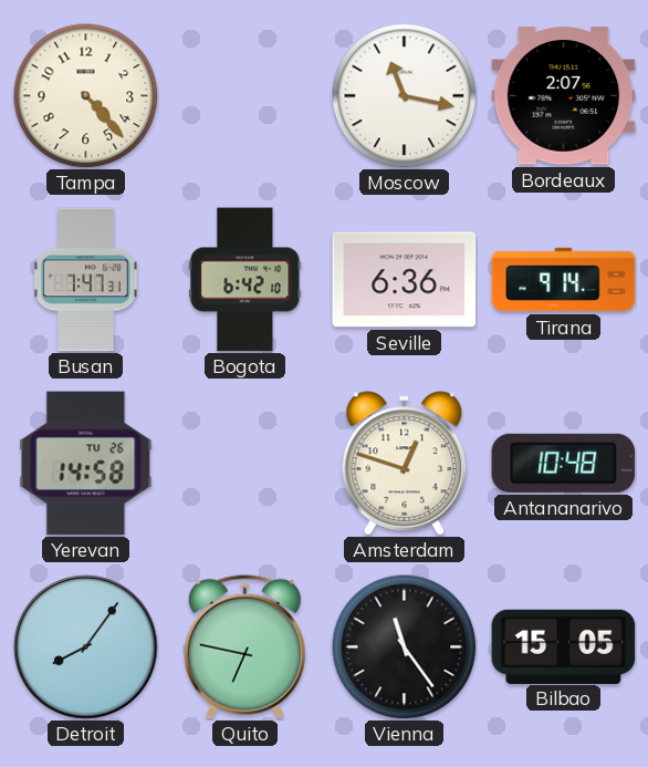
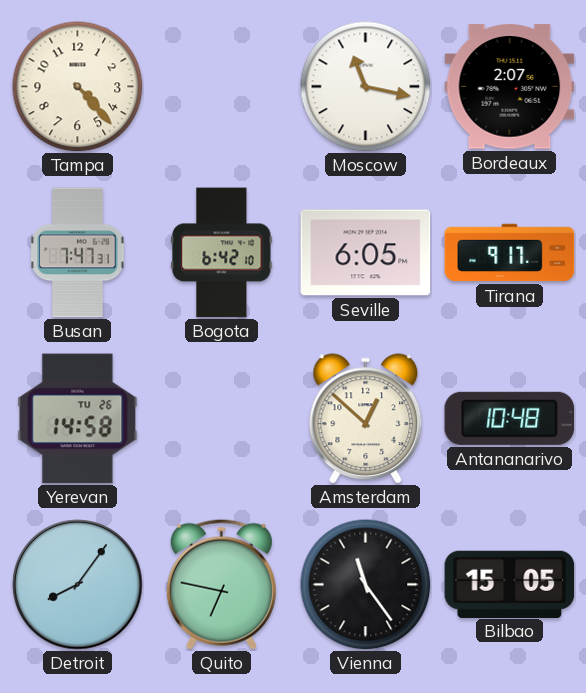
Seville: 6:36 -> 6:05
Tirana: 9:14 -> 9:17
Amsterdam: 12:48 -> 12:52
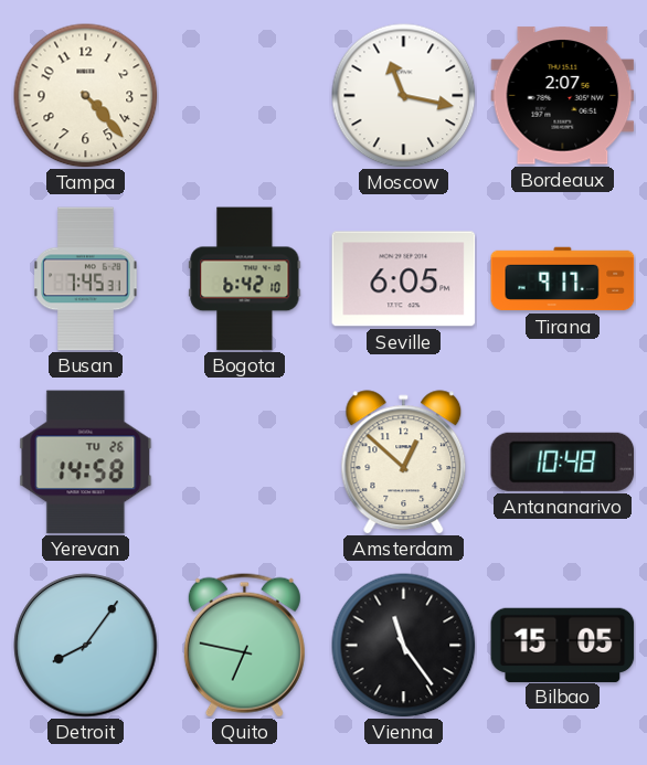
Busan: 7:47 -> 7:45
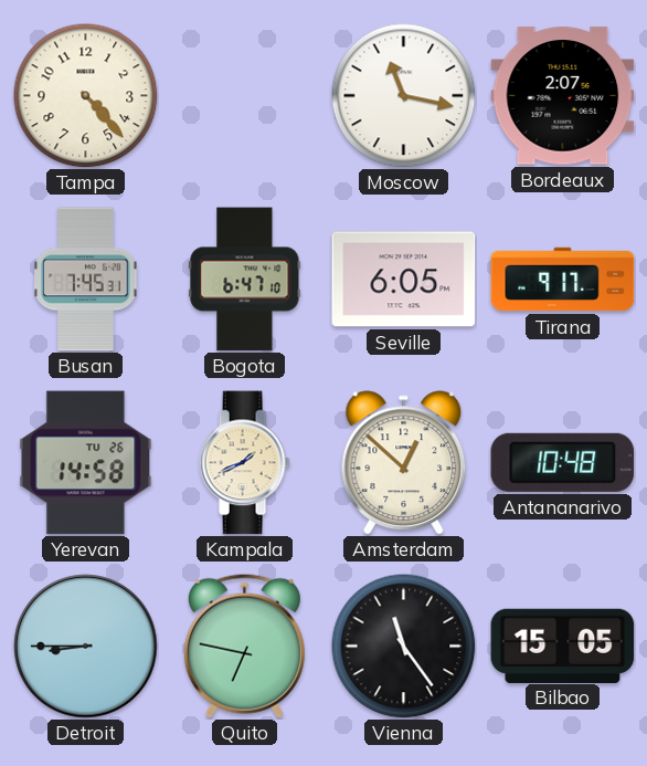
Bogota: 6:42 -> 6:47
Kampala: none -> 1:41
Detroit: 8:06 -> 8:45
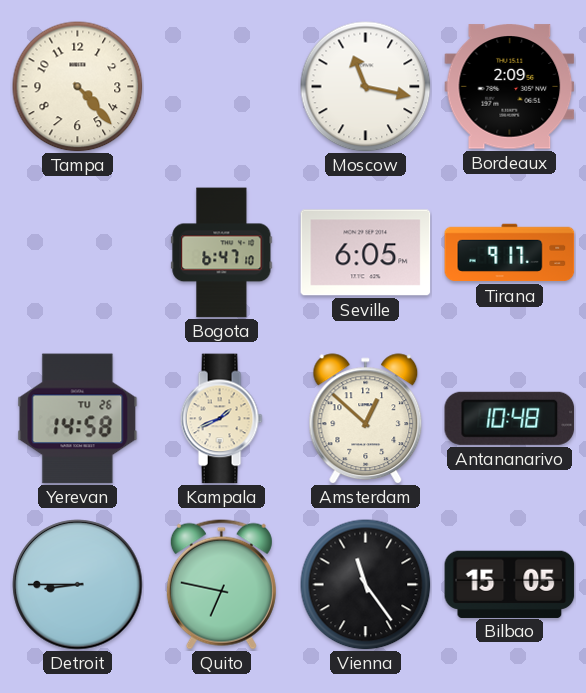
Bordeaux: 2:07 -> 2:09
Busan: 7:45 -> none
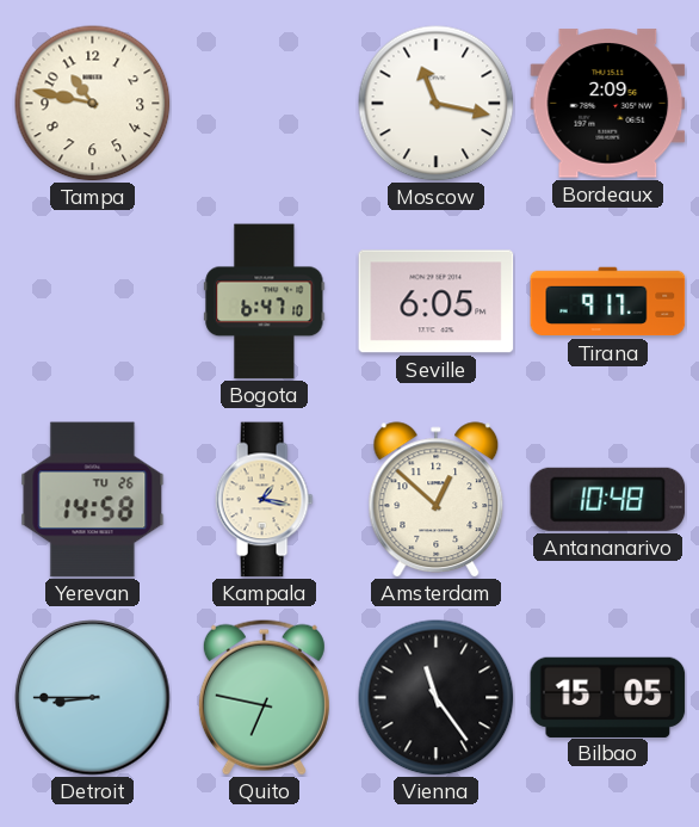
Tampa: 4:23 -> 10:47
Kampala: 1:41 -> 1:17
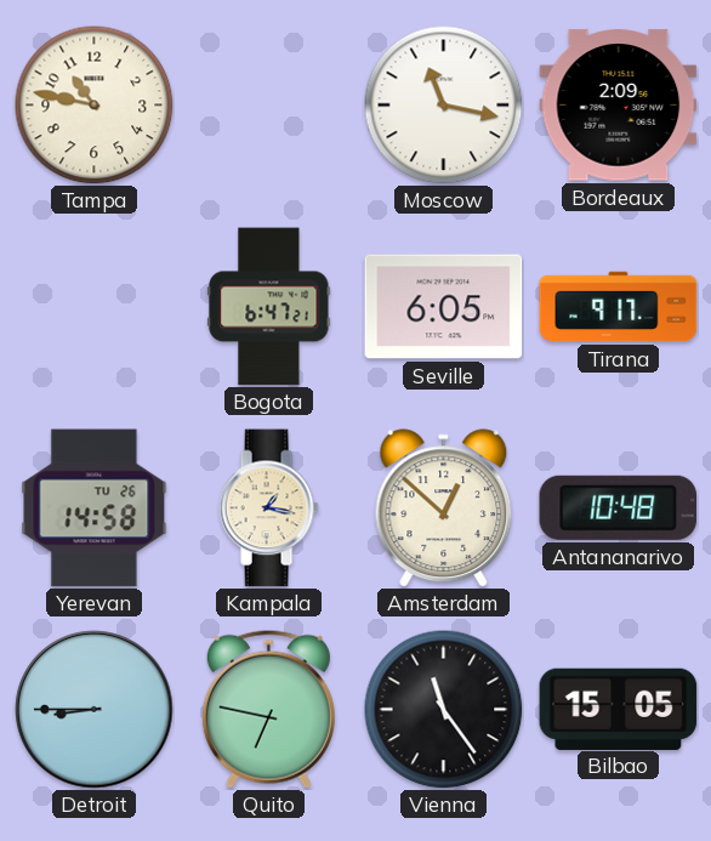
Bogota: 6:47:10 -> 6:47:21
